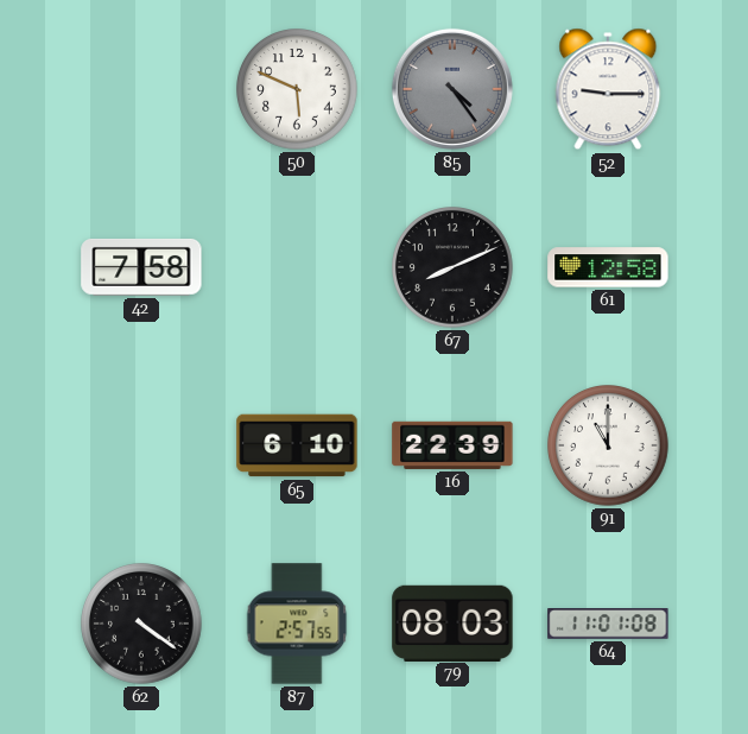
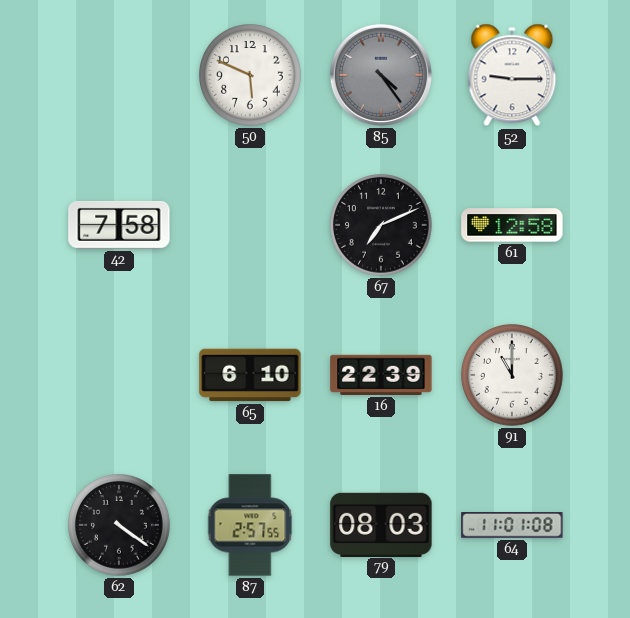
67: 8:11 -> 7:11
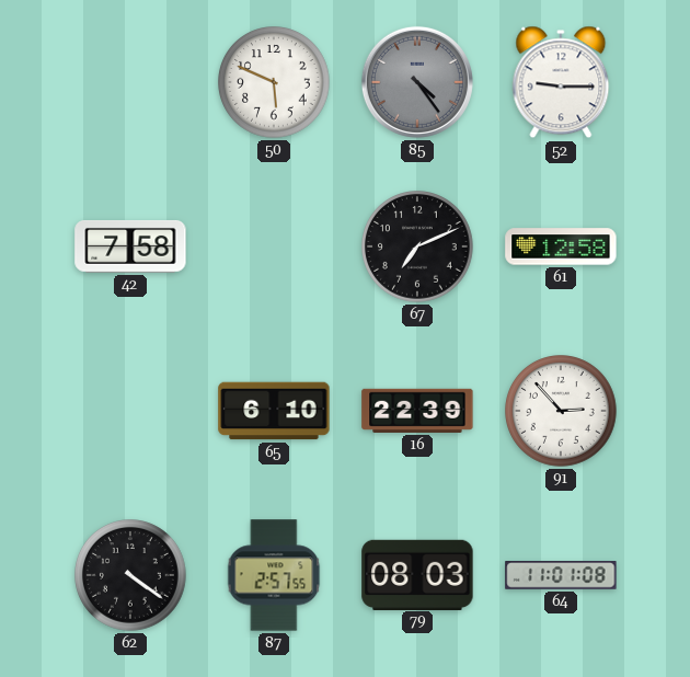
91: 11:00 -> 2:53
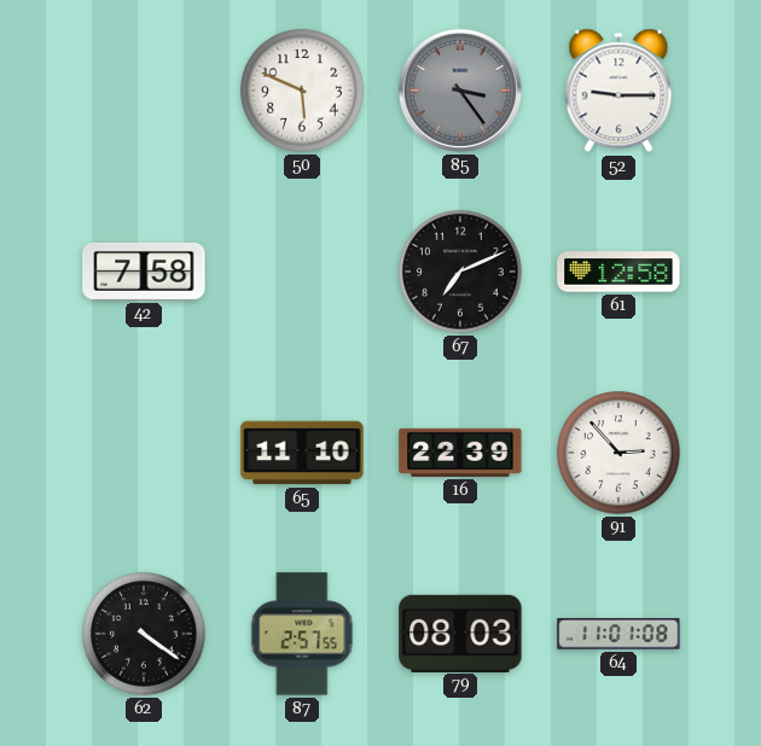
85: 4:24 -> 3:24
65: 6:10 -> 11:10
